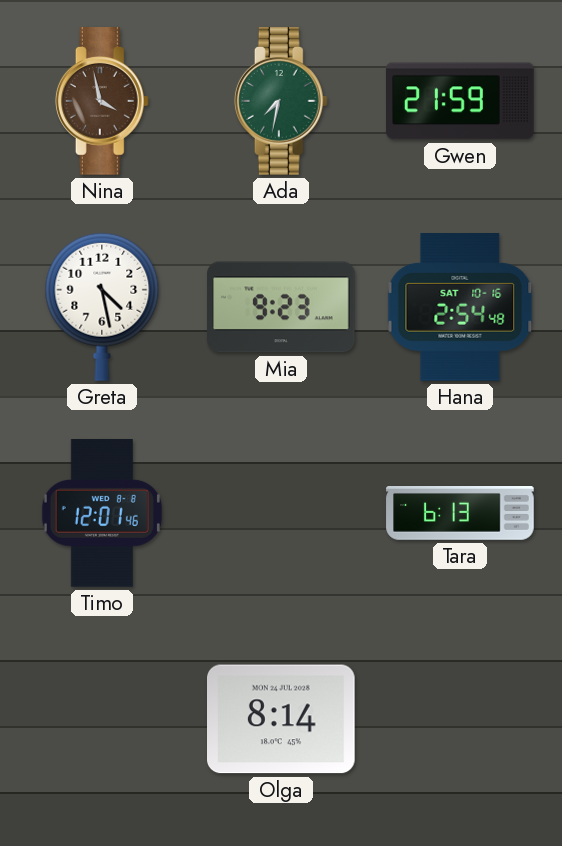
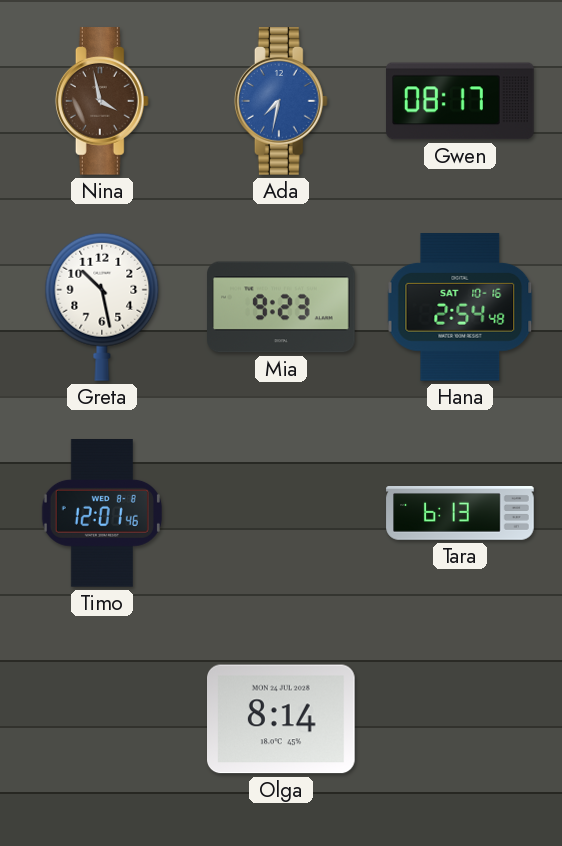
Ada dial: green -> blue
Gwen: 21:59 -> 08:17
Greta: 4:28 -> 10:28
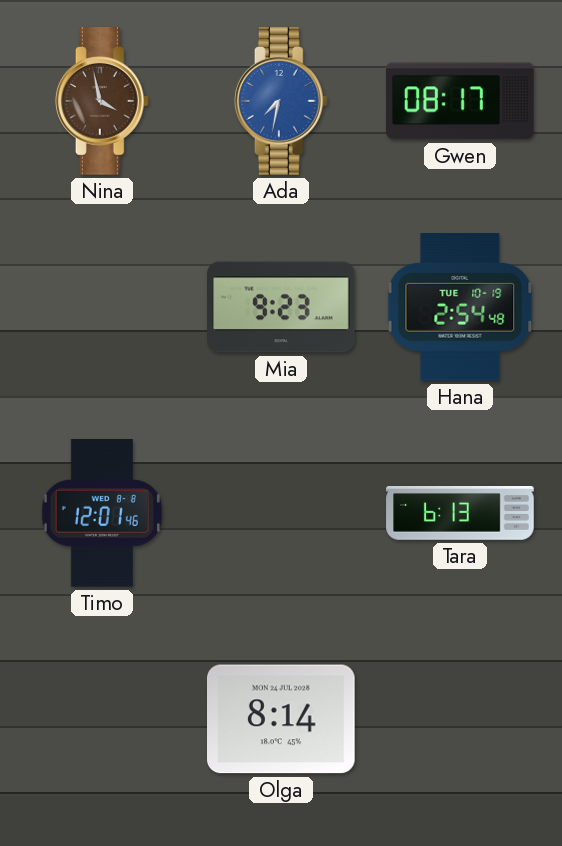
Greta: 10:28 -> none
Hana date: SAT 10-16 -> TUE 10-19
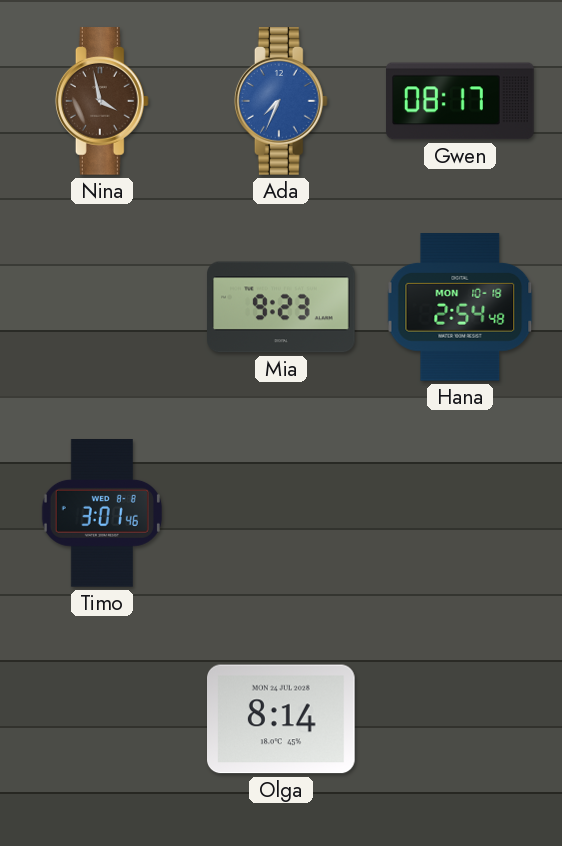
Ada: 7:32 -> 7:34
Hana date: TUE 10-19 -> MON 10-18
Timo: 12:01 -> 3:01
Tara: 6:13 -> none
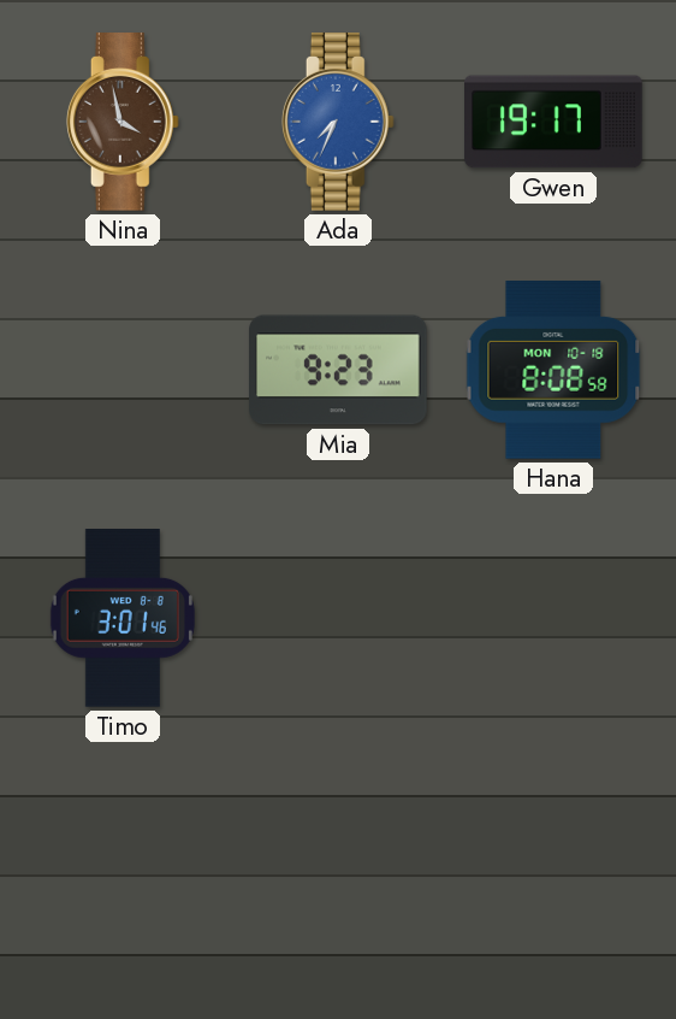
Gwen: 08:17 -> 19:17
Hana: 2:54 -> 8:08
Olga: 8:14 -> none
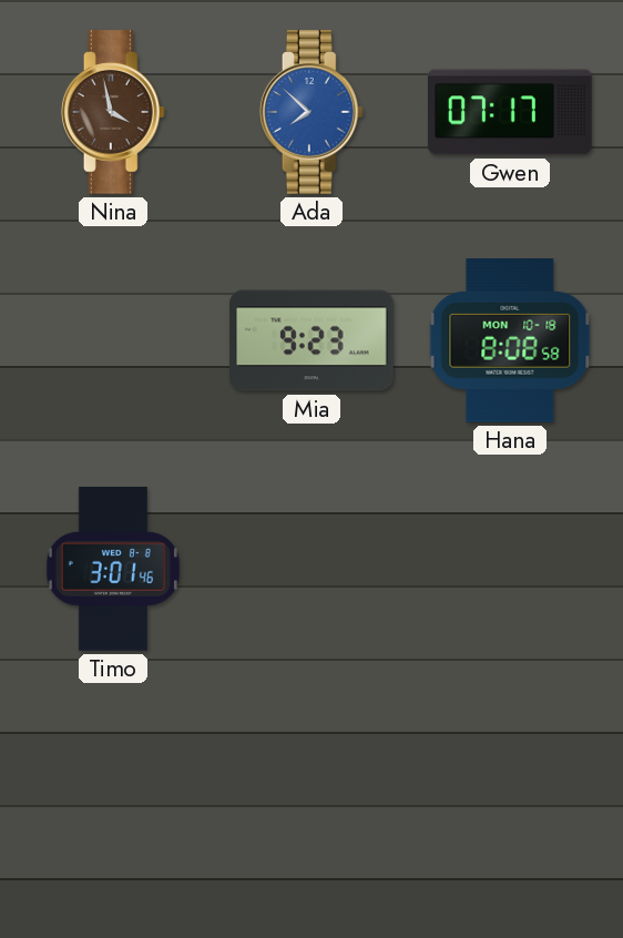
Ada: 7:34 -> 7:52
Gwen: 19:17 -> 07:17
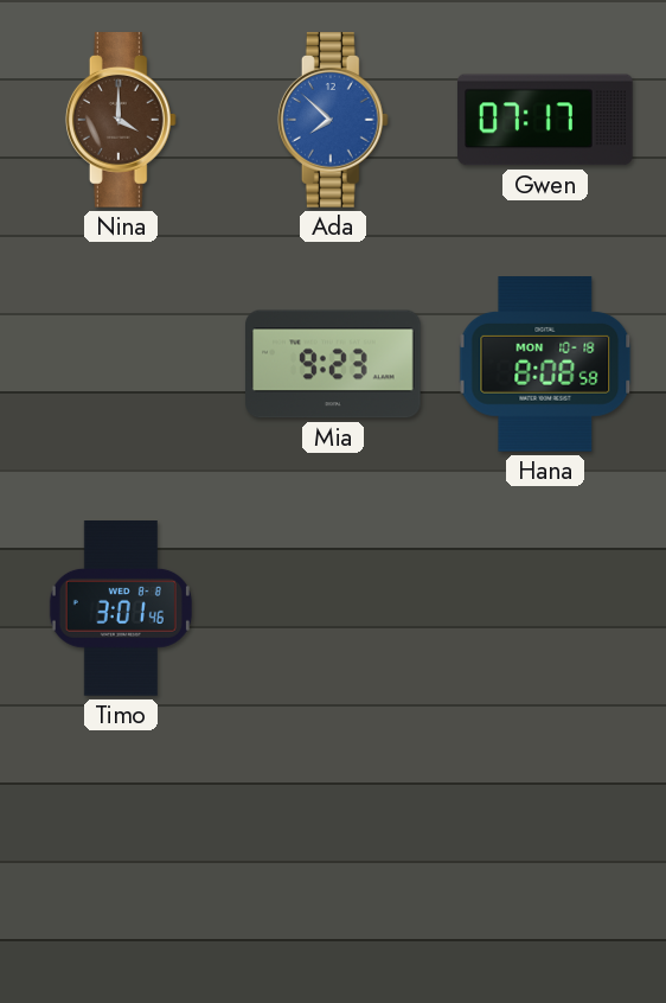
Nina: 3:58 -> 4:00
